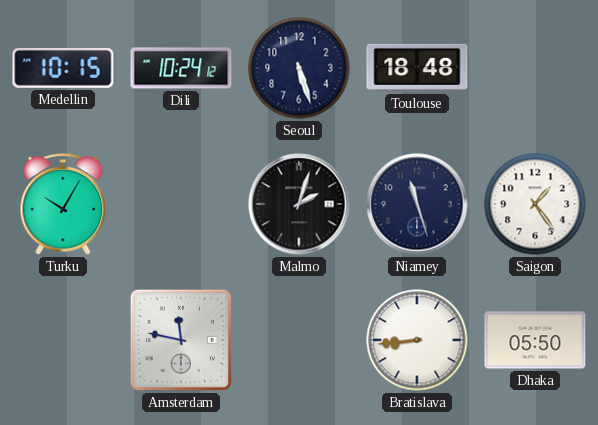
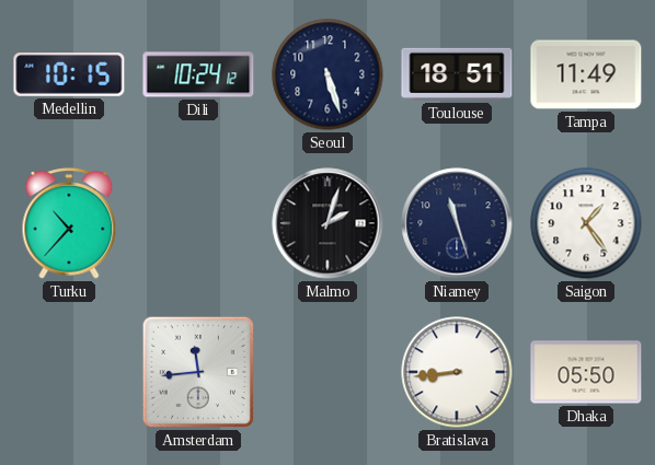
Toulouse: 18:48 -> 18:51
Tampa: none -> 11:49
Turku: 10:05 -> 10:37
Amsterdam: 11:47 -> 11:44
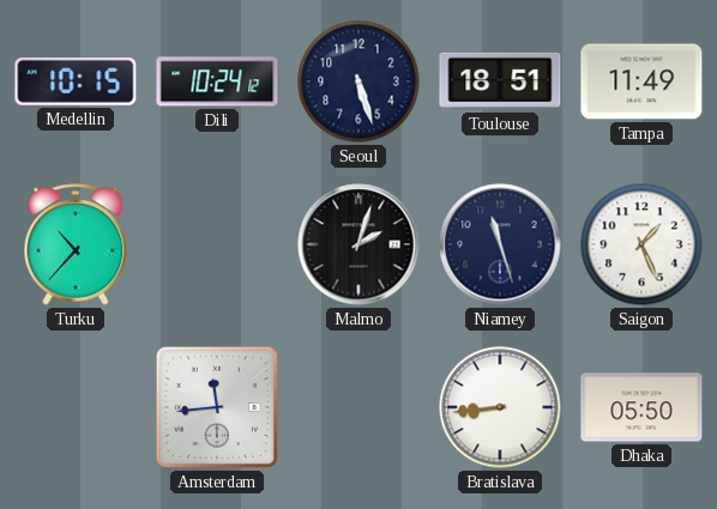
Saigon: 1:24 -> 1:26
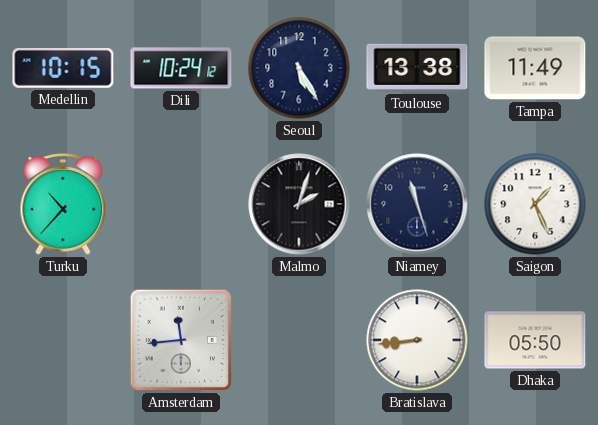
Seoul: 5:27 -> 5:25
Toulouse: 18:51 -> 13:38
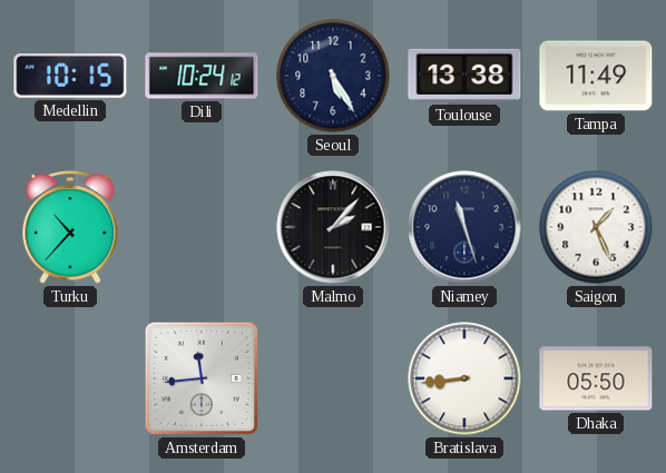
Malmo: 2:03 -> 2:07
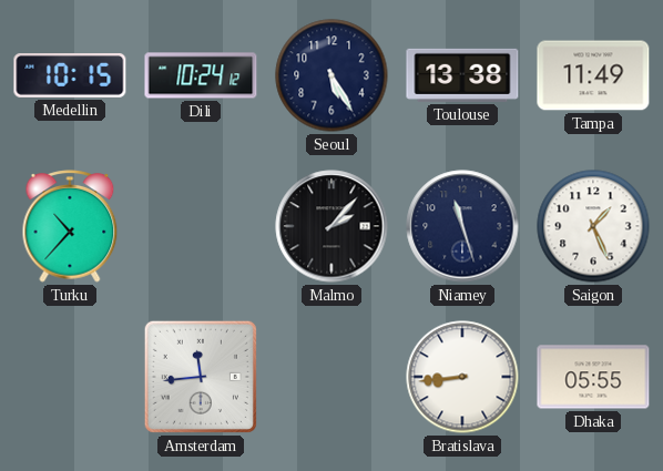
Dhaka: 05:50 -> 05:55
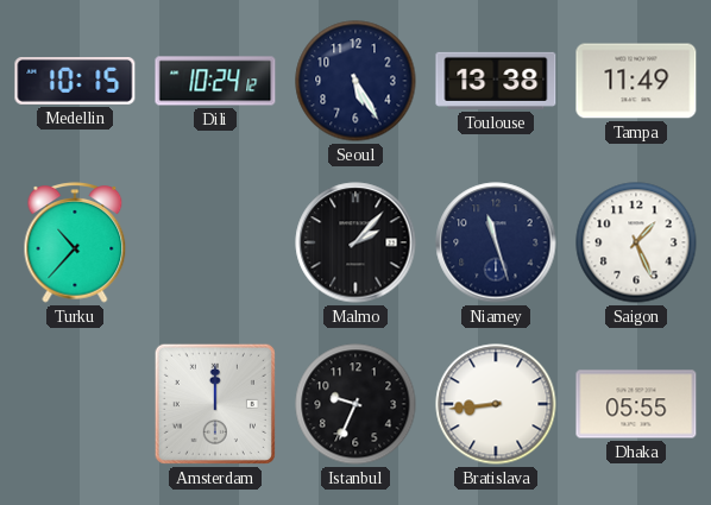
Amsterdam: 11:44 -> 12:00
Istanbul: none -> 9:34
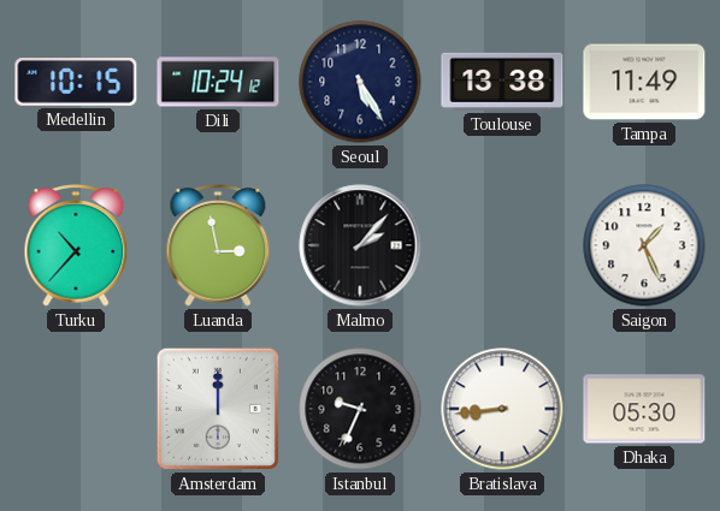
Luanda: none -> 2:58
Niamey: 11:27 -> none
Dhaka: 05:55 -> 05:30
